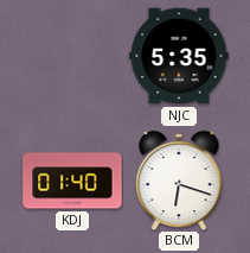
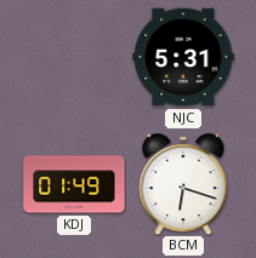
NJC: 5:35 -> 5:31
KDJ: 01:40 -> 01:49
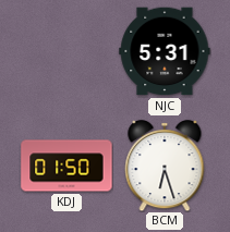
KDJ: 01:49 -> 01:50
BCM: 6:18 -> 6:27
